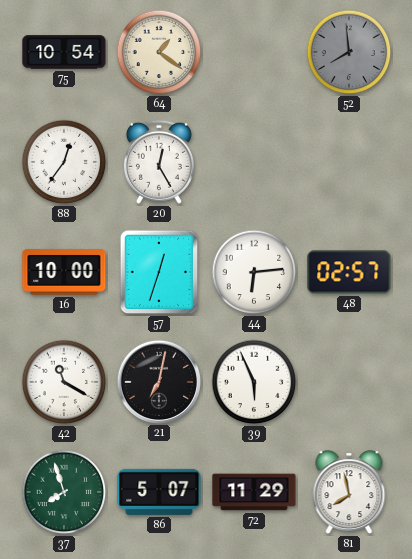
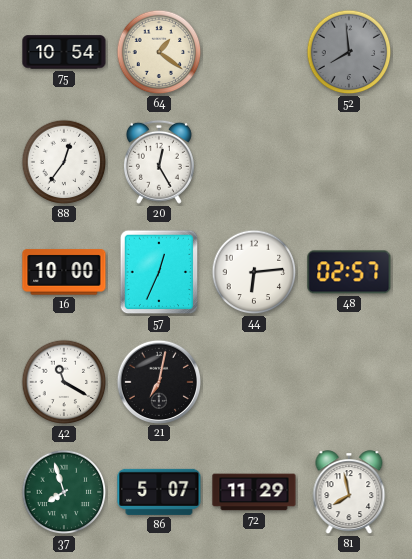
57: 12:33 -> 12:34
39: 5:56 -> none
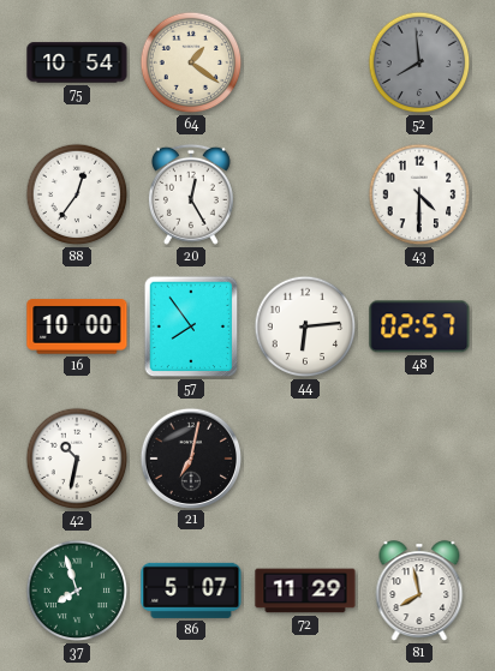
43: none -> 4:30
57: 12:34 -> 7:54
42: 11:20 -> 10:32
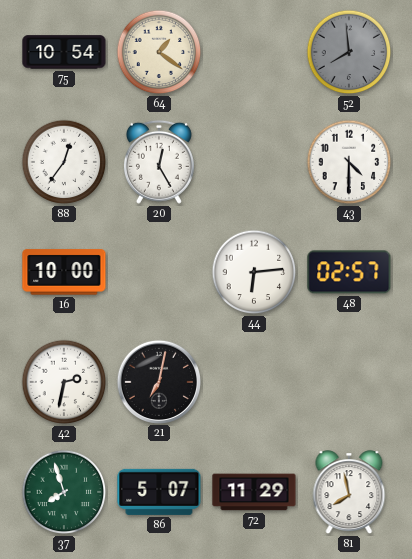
57: 7:54 -> none
42: 10:32 -> 2:32
